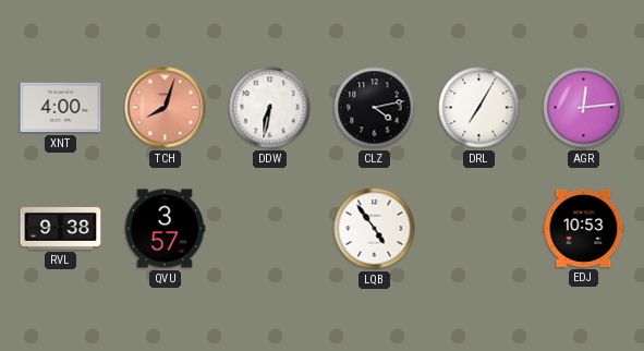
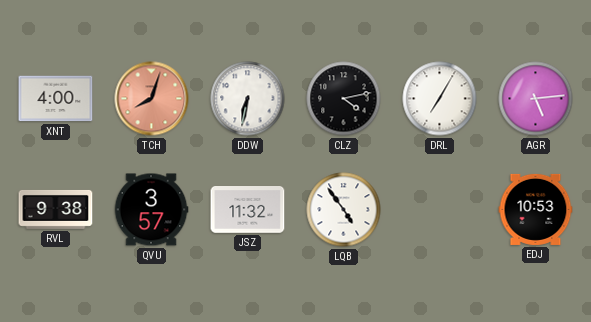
AGR: 12:14 -> 5:14
JSZ: none -> 11:32
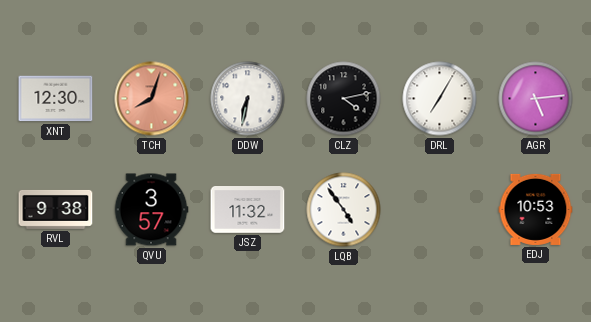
XNT: 4:00 -> 12:30
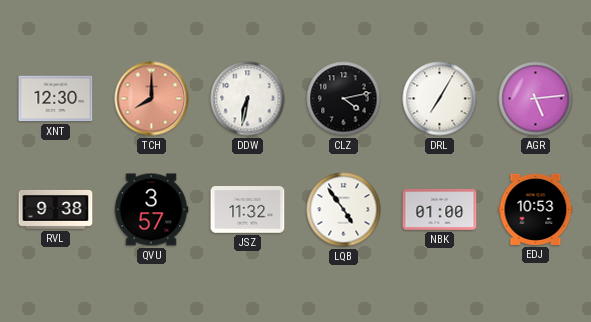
TCH: 8:03 -> 8:00
NBK: none -> 01:00
